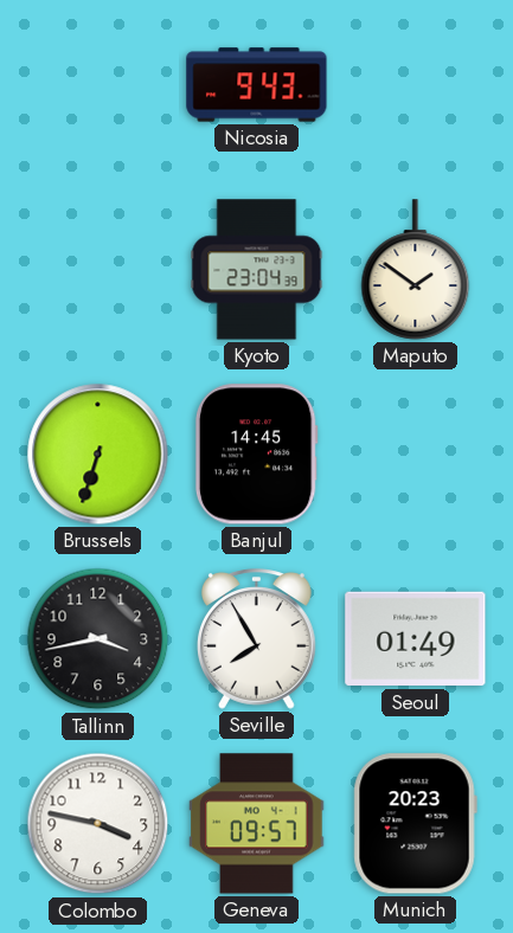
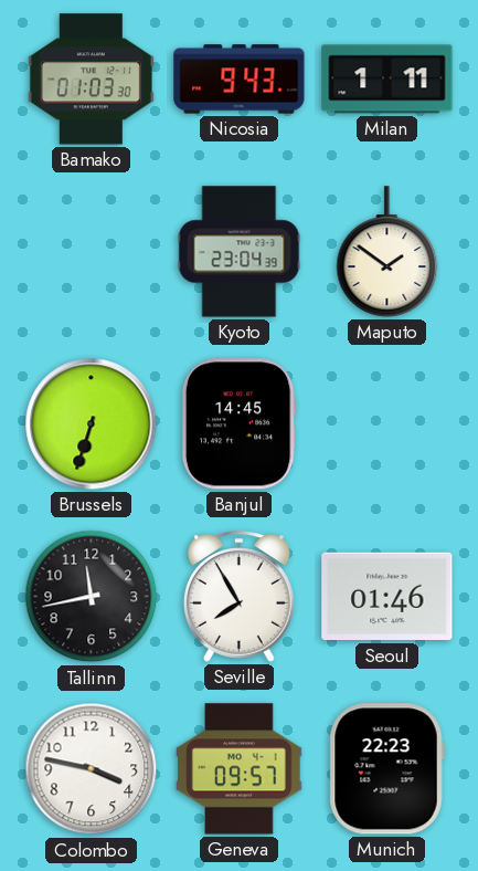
Bamako: none -> 01:03
Milan: none -> 1:11
Tallinn: 3:43 -> 11:43
Seoul: 01:49 -> 01:46
Munich: 20:23 -> 22:23
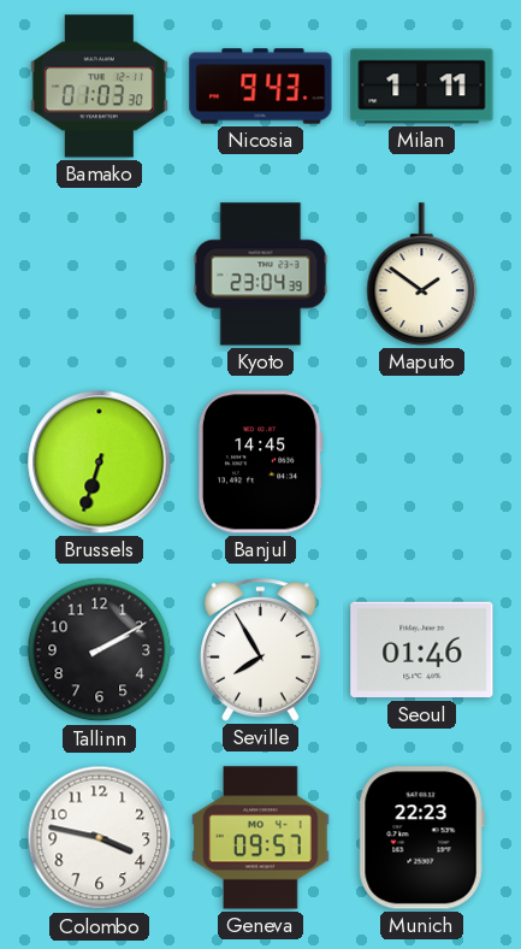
Tallinn: 11:43 -> 2:10
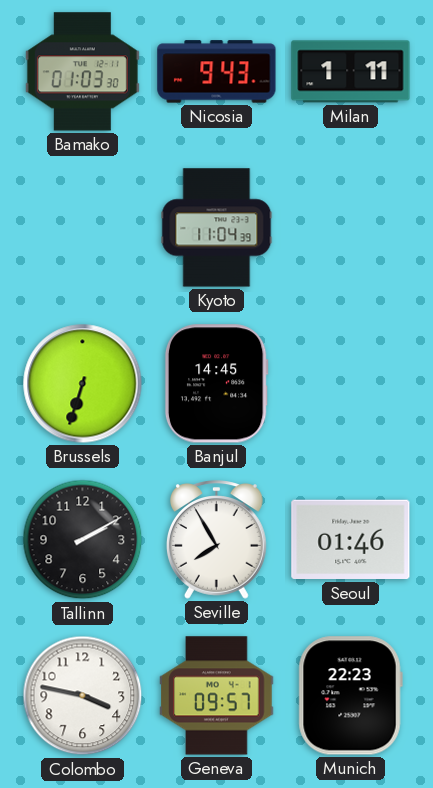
Kyoto: 23:04 -> 11:04
Maputo: 1:51 -> none
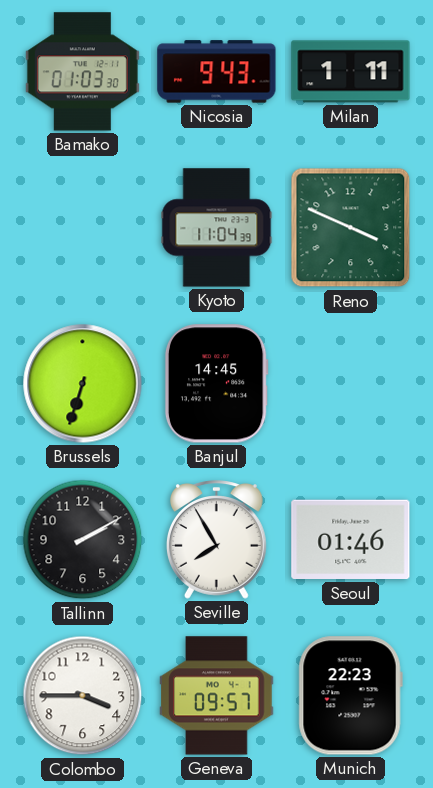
Reno: none -> 3:49
Colombo: 3:47 -> 3:45
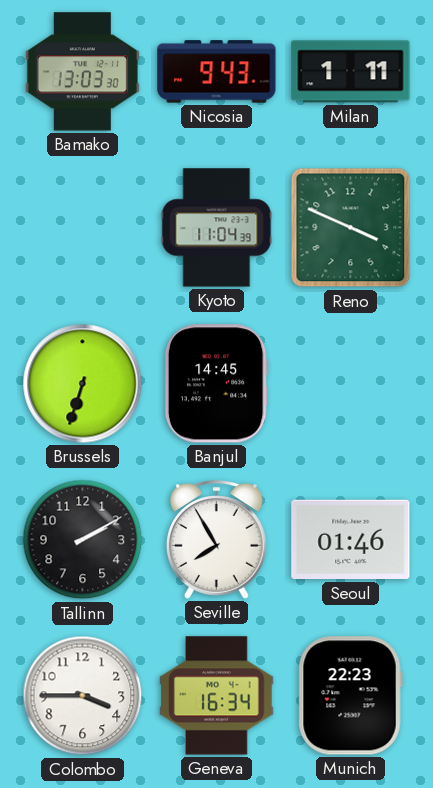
Bamako: 01:03 -> 13:03
Geneva: 09:57 -> 16:34
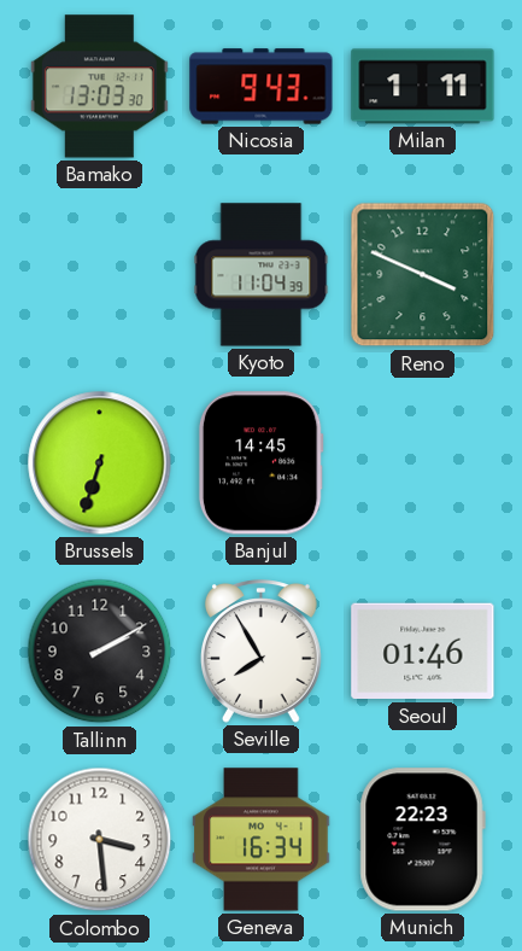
Colombo: 3:45 -> 3:29
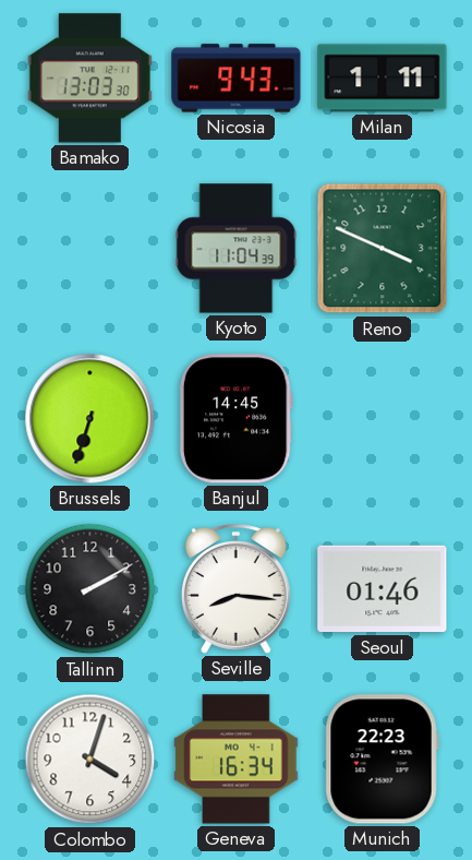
Seville: 7:55 -> 8:16
Colombo: 3:29 -> 4:03
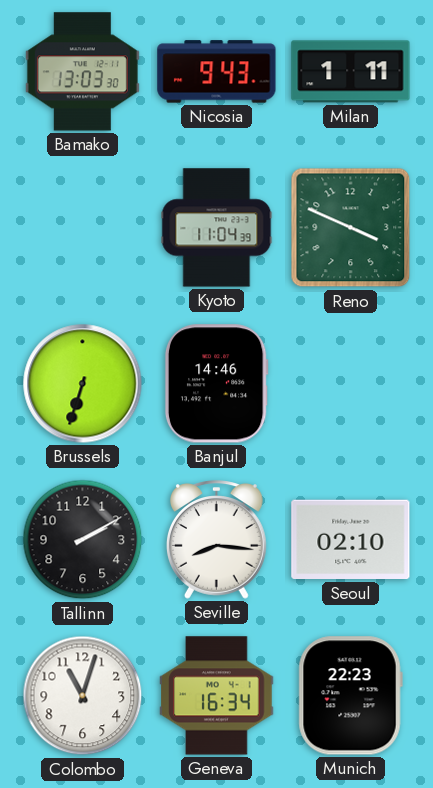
Banjul: 14:45 -> 14:46
Seoul: 01:46 -> 02:10
Colombo: 4:03 -> 11:03
